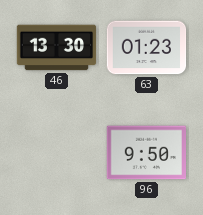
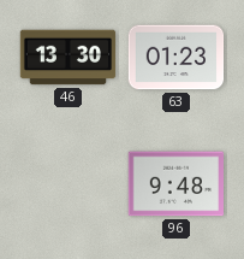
96: 9:50 -> 9:48
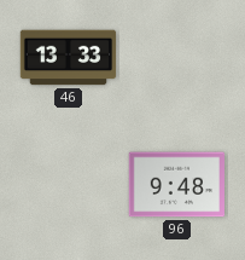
46: 13:30 -> 13:33
63: 01:23 -> none
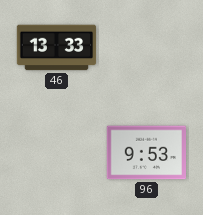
96: 9:48 -> 9:53
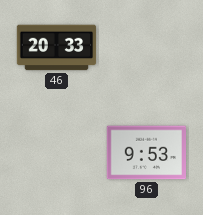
46: 13:33 -> 20:33
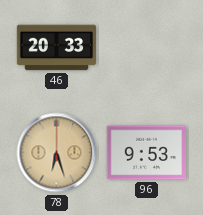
78: none -> 6:27
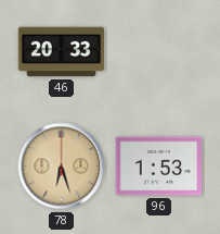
96: 9:53 -> 1:53
